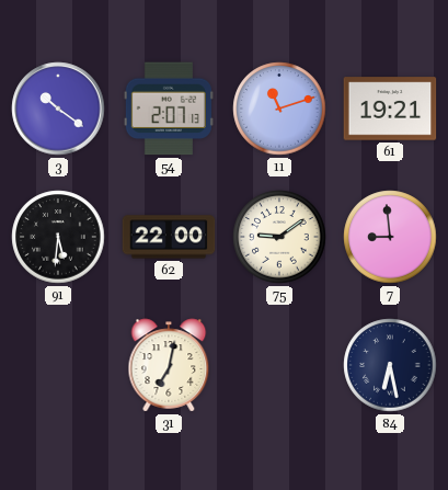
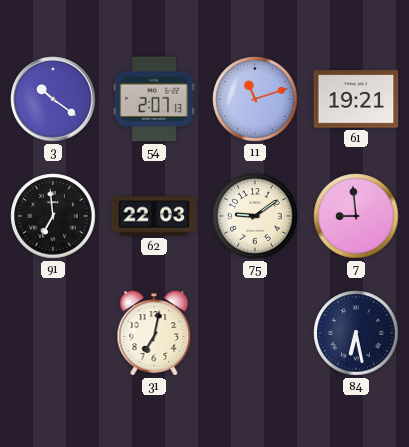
91: 5:31 -> 6:59
62: 22:00 -> 22:03
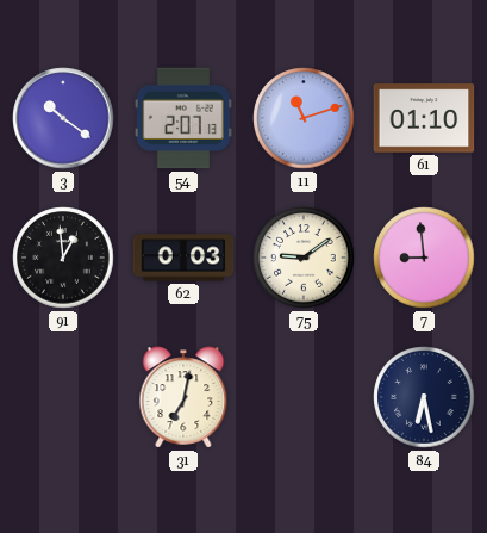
61: 19:21 -> 01:10
91: 6:59 -> 12:59
62: 22:03 -> 0:03
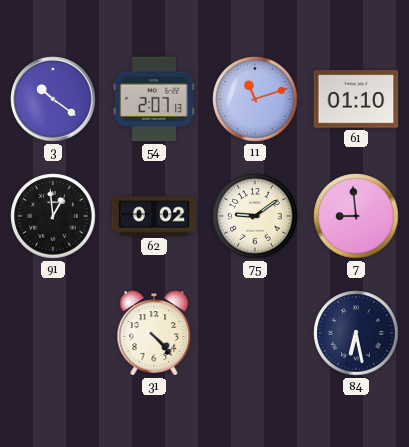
62: 0:03 -> 0:02
31: 7:02 -> 4:23
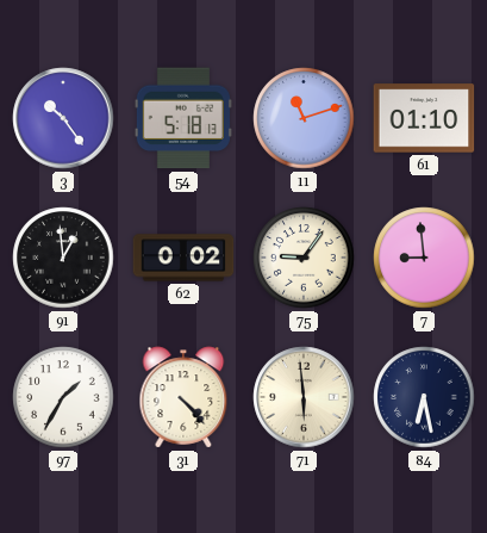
3: 10:21 -> 10:24
54: 2:07 -> 5:18
75: 9:09 -> 9:06
97: none -> 1:35
71: none -> 5:59
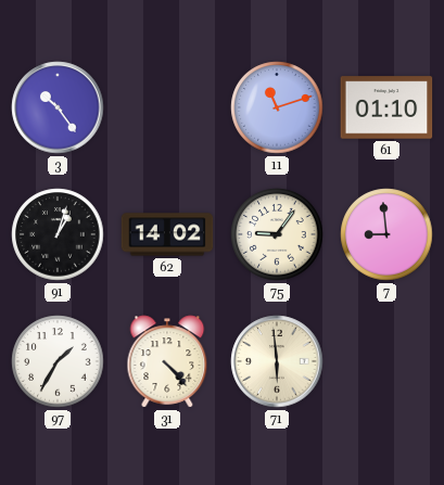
54: 5:18 -> none
91: 12:59 -> 1:03
62: 0:02 -> 14:02
84: 6:28 -> none
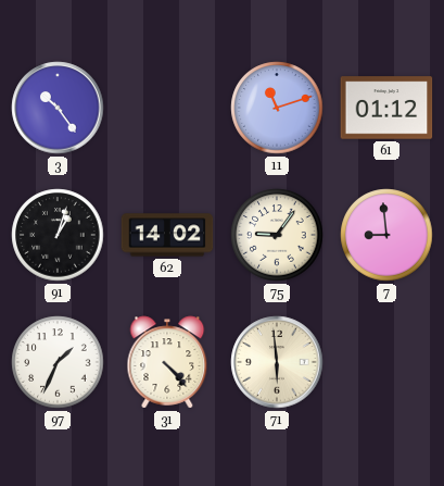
61: 01:10 -> 01:12
97: 1:35 -> 1:34
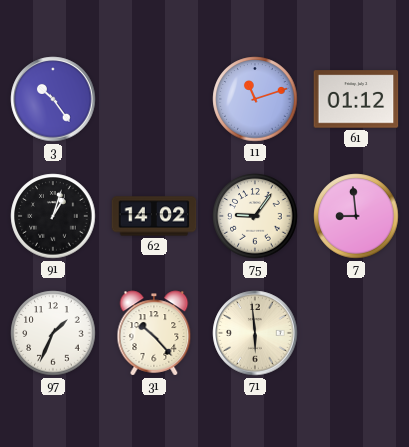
31: 4:23 -> 10:23
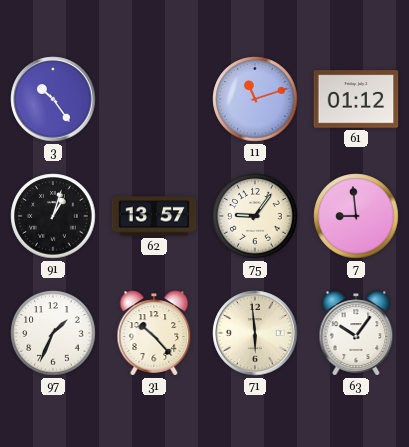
62: 14:02 -> 13:57
63: none -> 10:06
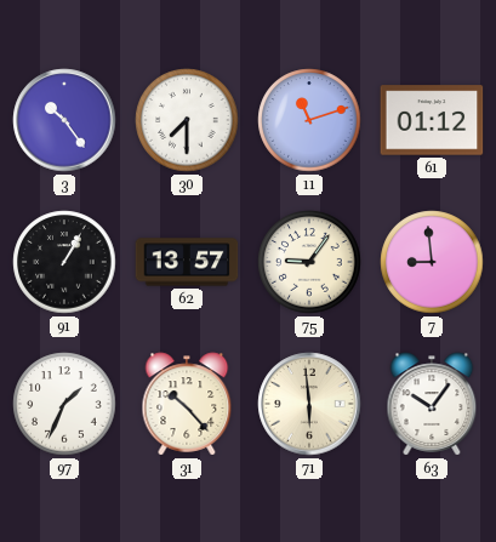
30: none -> 7:30
91: 1:03 -> 1:05
